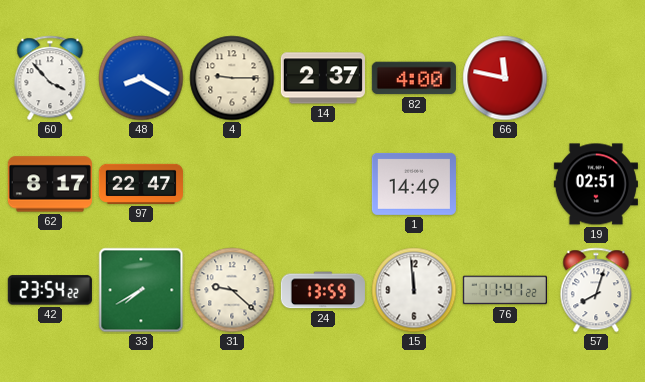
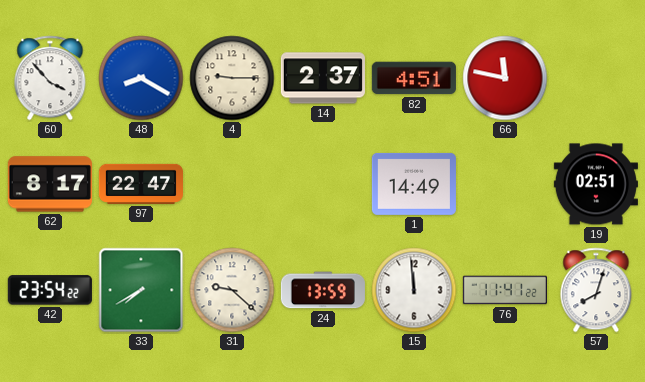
82: 4:00 -> 4:51
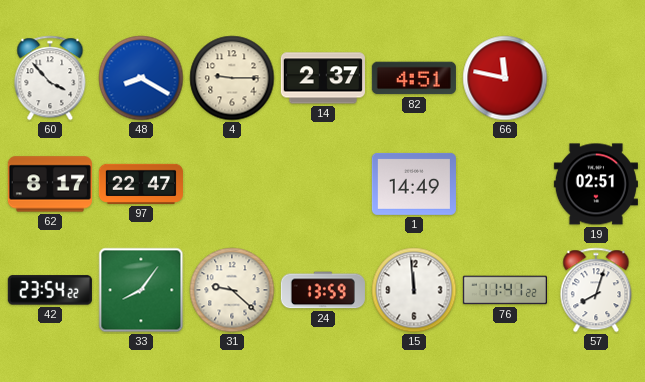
33: 7:40 -> 8:06
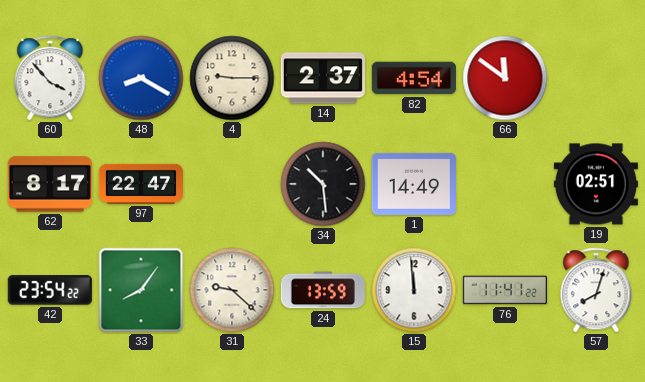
82: 4:51 -> 4:54
66: 11:47 -> 11:51
34: none -> 10:29
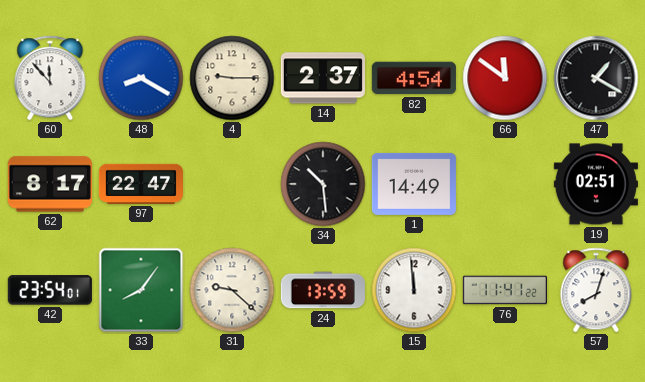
60: 3:53 -> 11:53
47: none -> 1:20
42: 23:54:22 -> 23:54:01
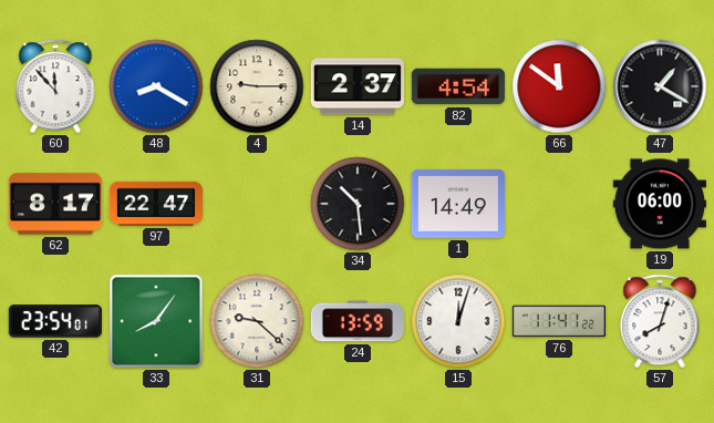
19: 02:51 -> 06:00
15: 11:59 -> 12:03
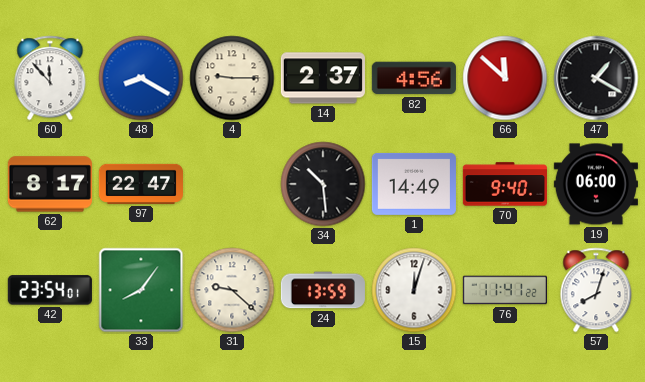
82: 4:54 -> 4:56
66: 11:51 -> 11:52
70: none -> 9:40
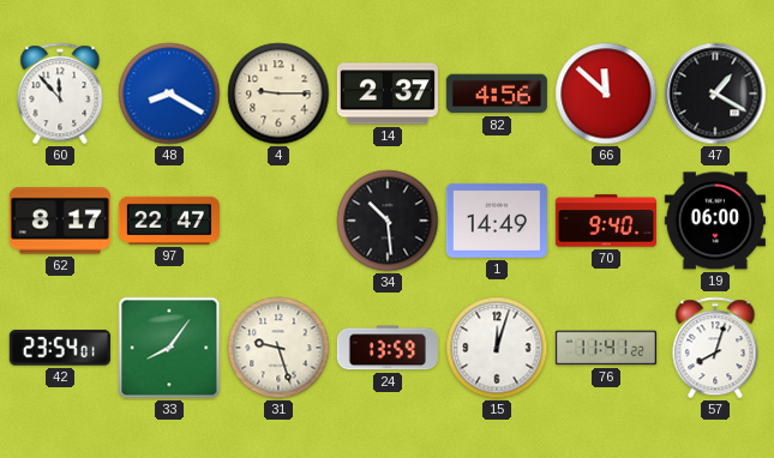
31: 9:22 -> 9:27
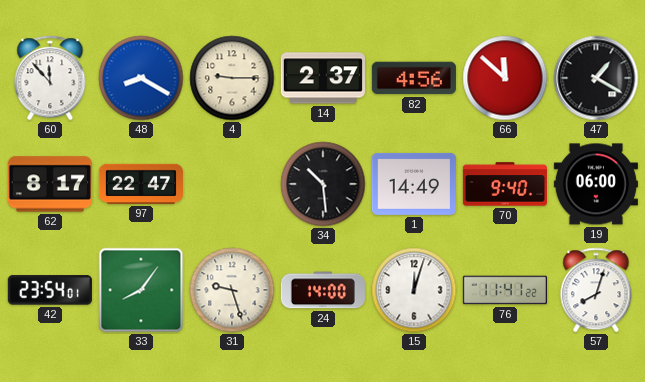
24: 13:59 -> 14:00
